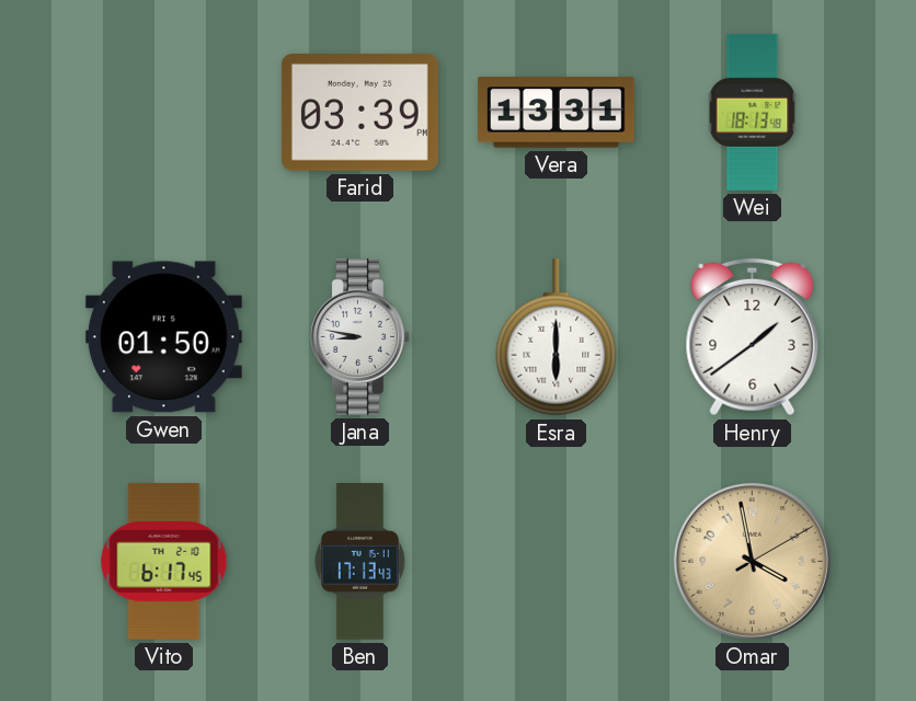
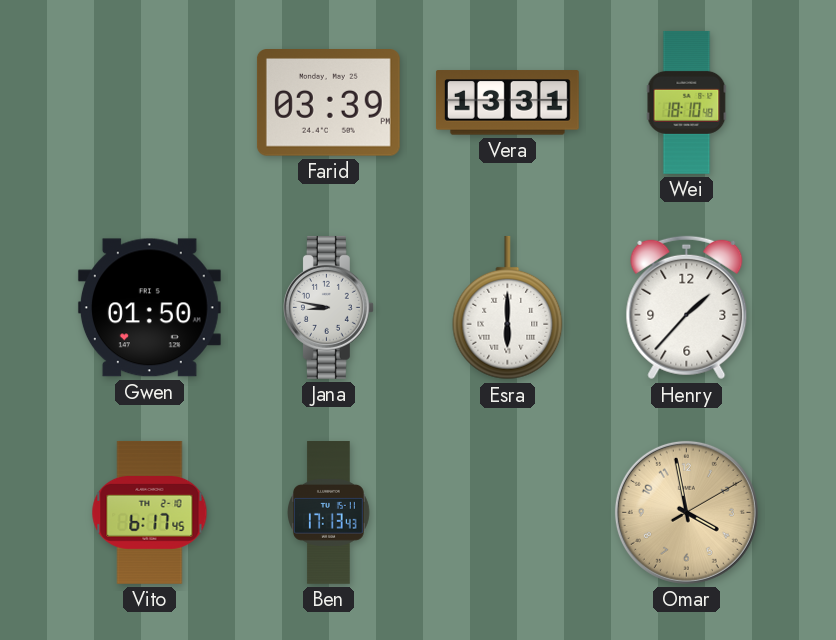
Wei: 18:13 -> 18:10
Henry: 1:39 -> 1:37
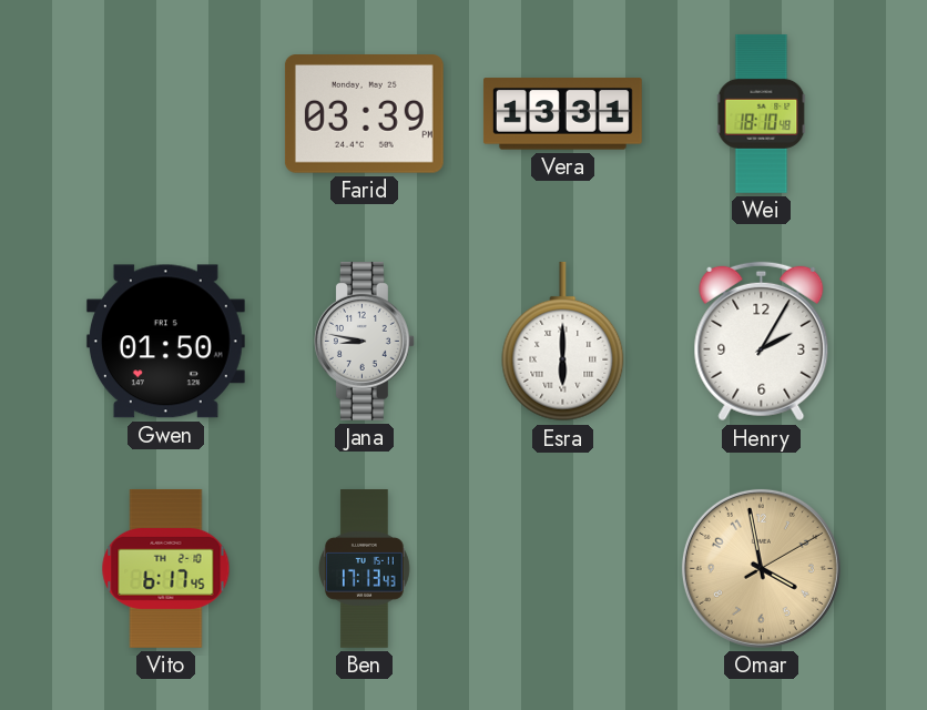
Henry: 1:37 -> 2:05
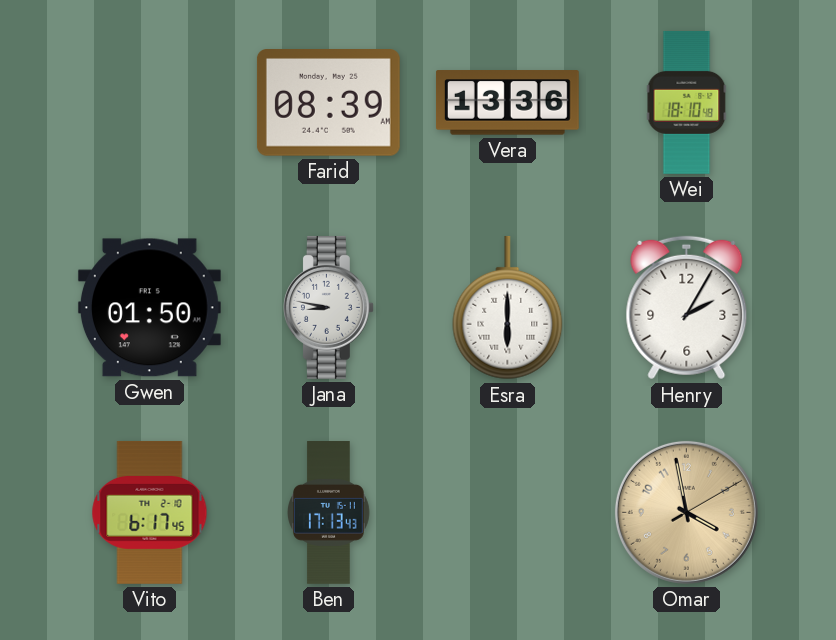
Farid: 03:39 -> 08:39
Vera: 13:31 -> 13:36
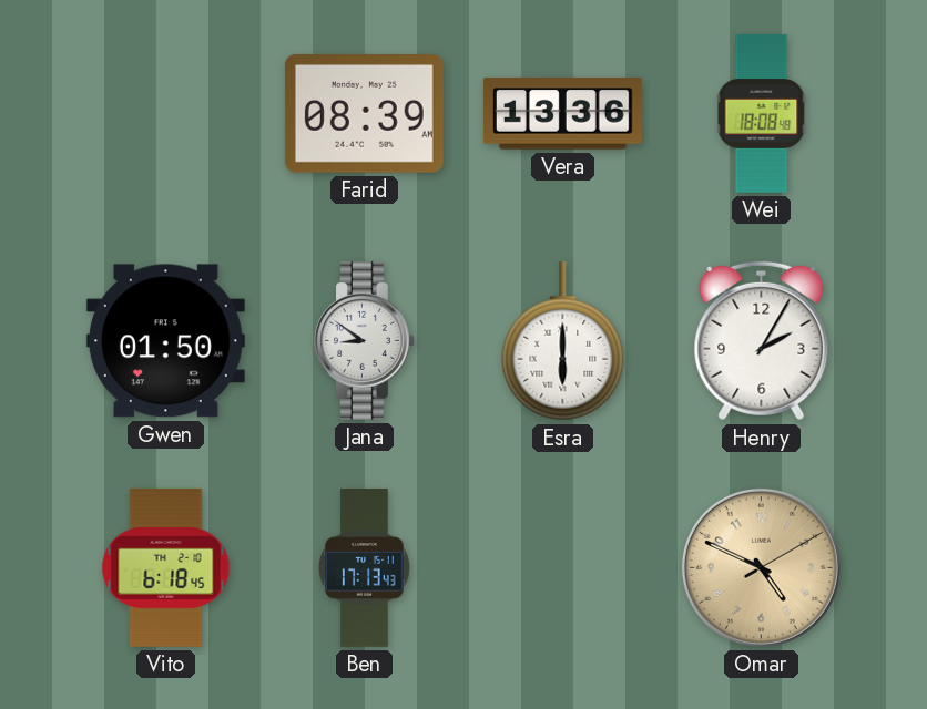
Wei: 18:10 -> 18:08
Jana: 8:47 -> 8:51
Vito: 6:17 -> 6:18
Omar: 3:58 -> 4:49
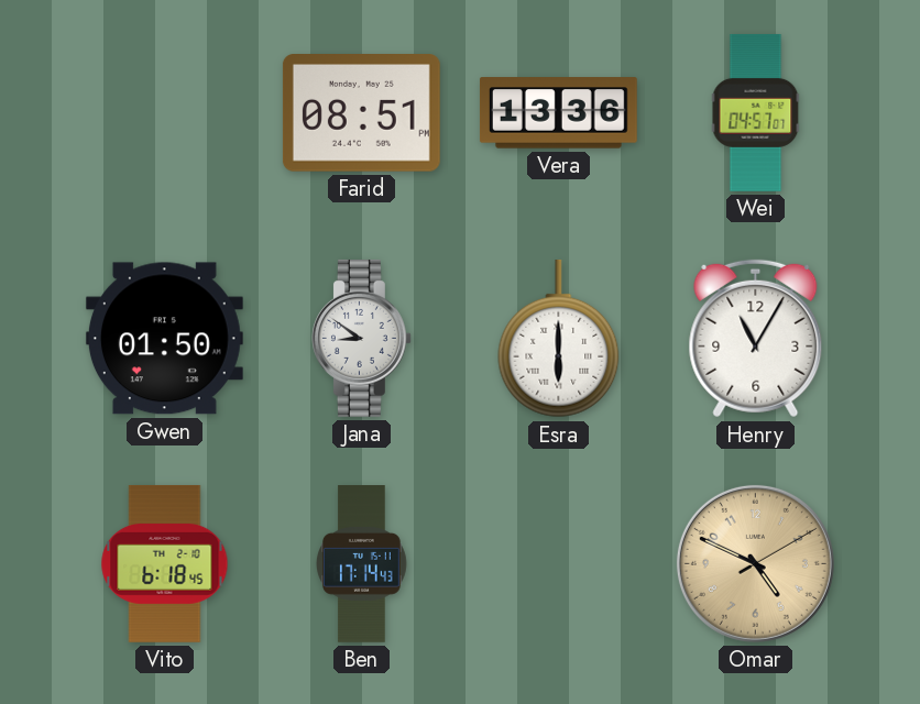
Farid: 08:39 -> 08:51
Wei: 18:08 -> 04:57
Henry: 2:05 -> 11:05
Ben: 17:13 -> 17:14
